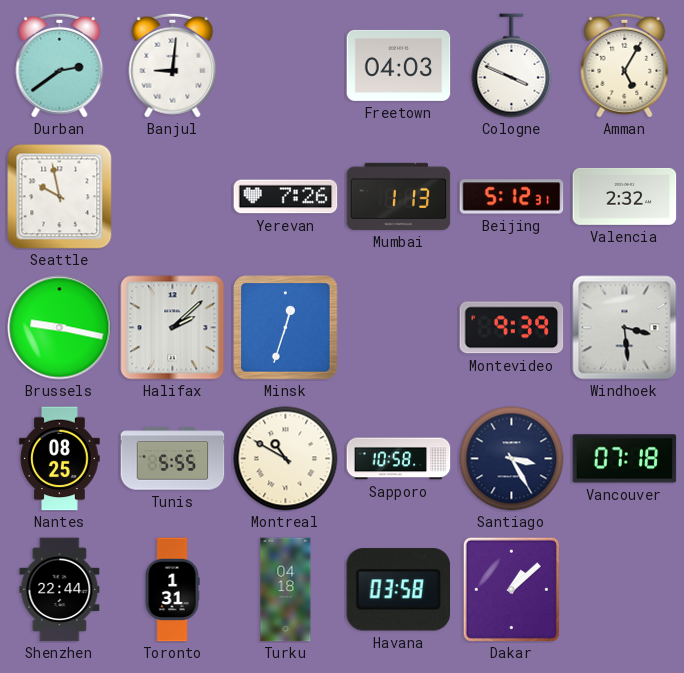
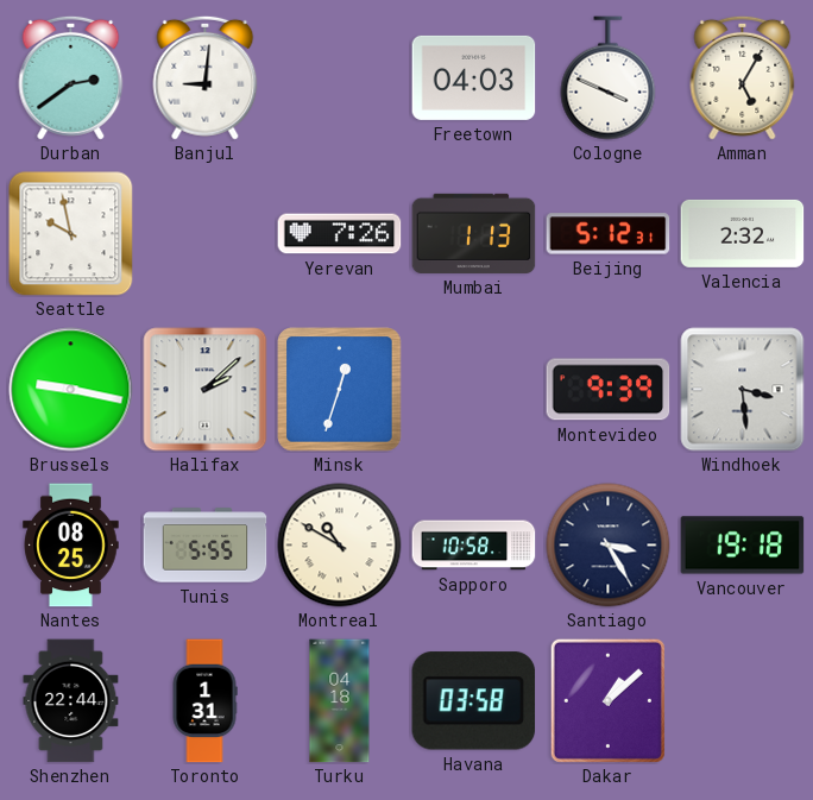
Vancouver: 07:18 -> 19:18
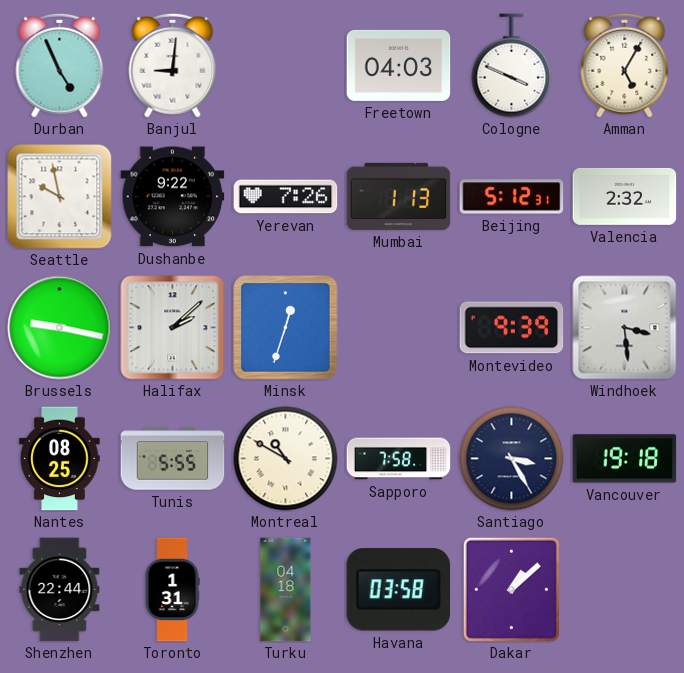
Durban: 2:39 -> 4:56
Dushanbe: none -> 9:22
Sapporo: 10:58 -> 7:58
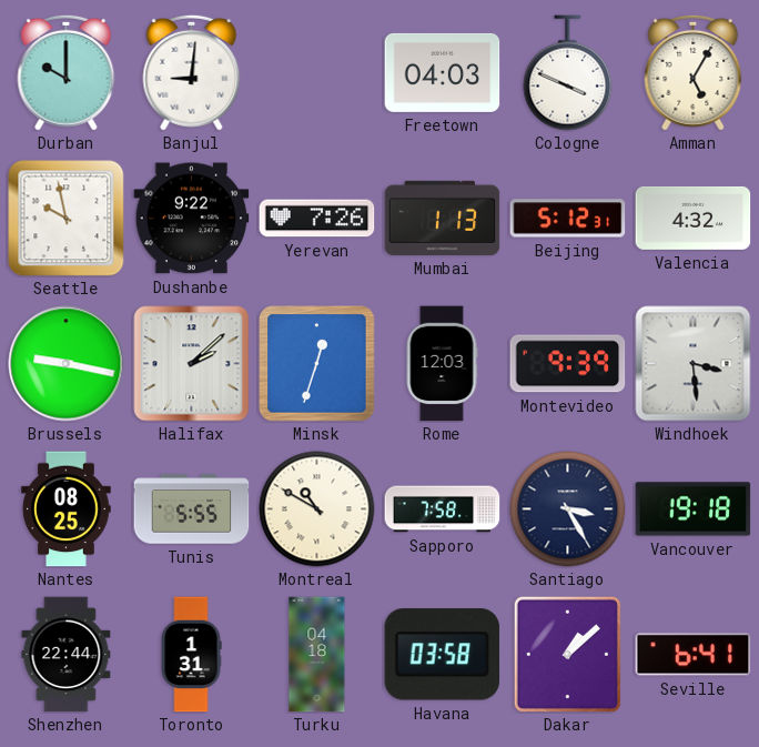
Durban: 4:56 -> 10:00
Valencia: 2:32 -> 4:32
Rome: none -> 12:03
Seville: none -> 6:41
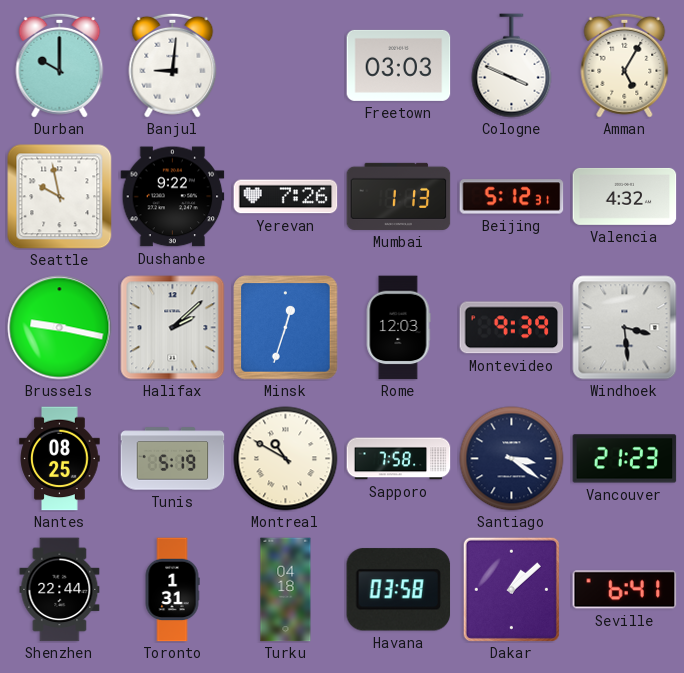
Freetown: 04:03 -> 03:03
Tunis: 5:55 -> 5:19
Santiago: 3:25 -> 3:21
Vancouver: 19:18 -> 21:23
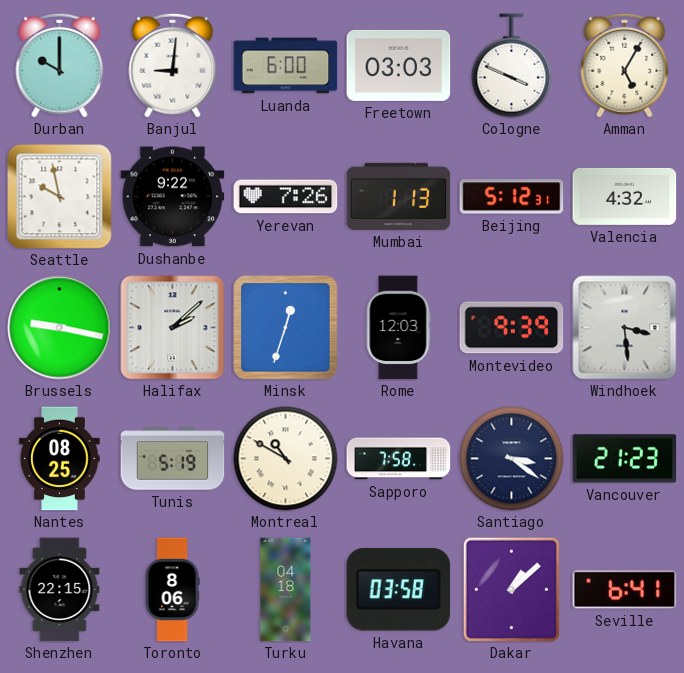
Luanda: none -> 6:00
Shenzhen: 22:44 -> 22:15
Toronto: 1:31 -> 8:06
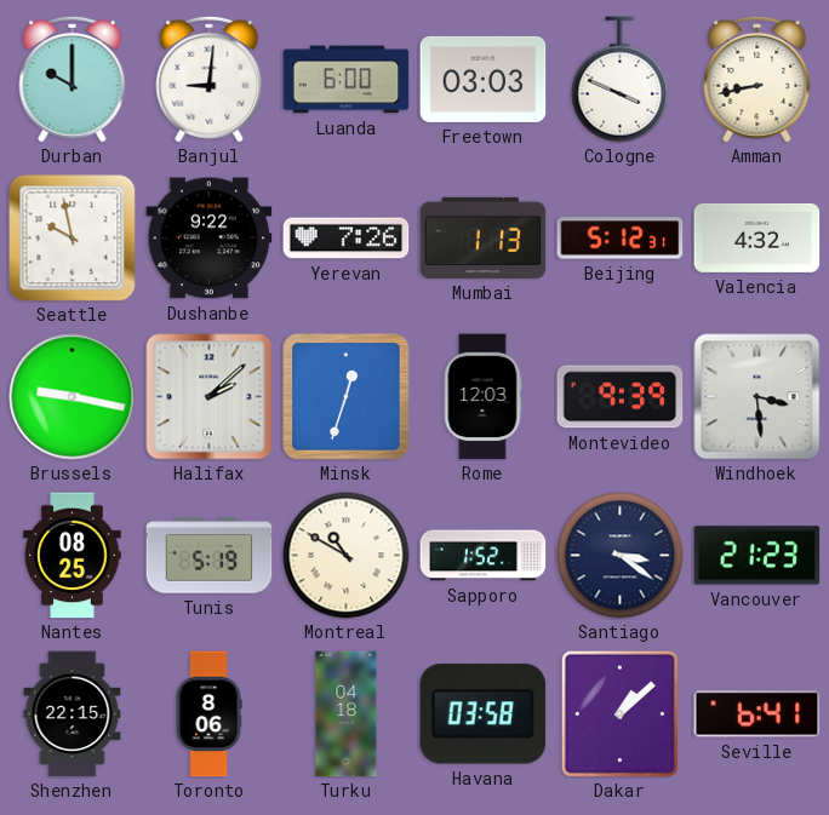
Amman: 5:05 -> 8:43
Sapporo: 7:58 -> 1:52
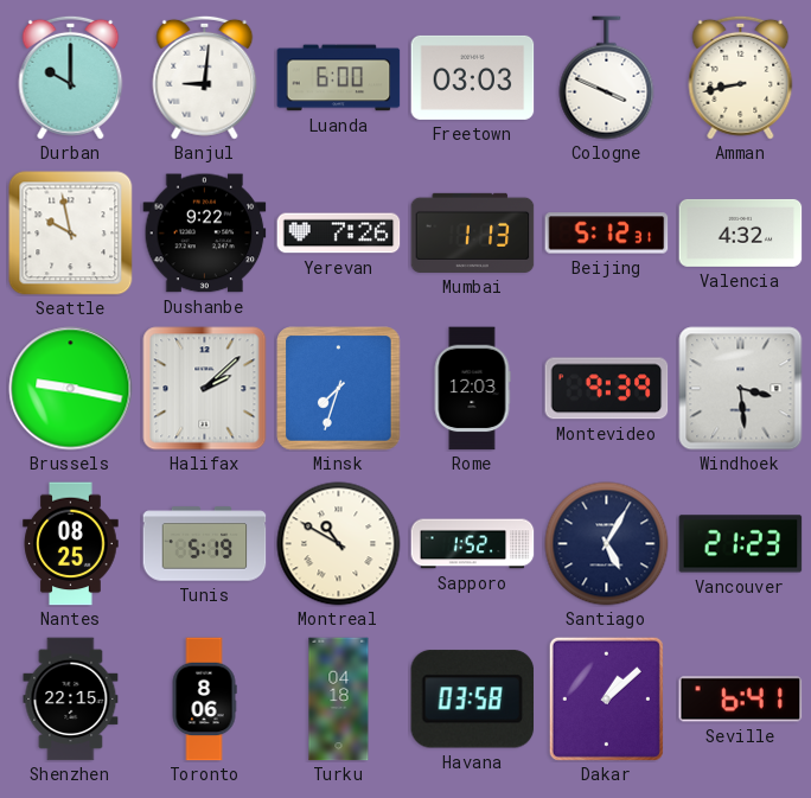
Minsk: 12:33 -> 7:33
Santiago: 3:21 -> 5:05
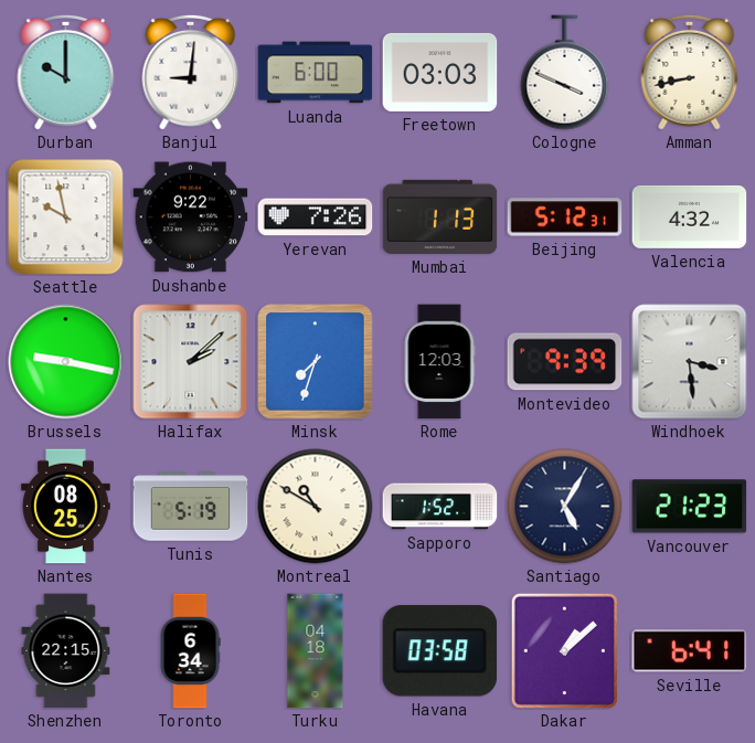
Toronto: 8:06 -> 6:34
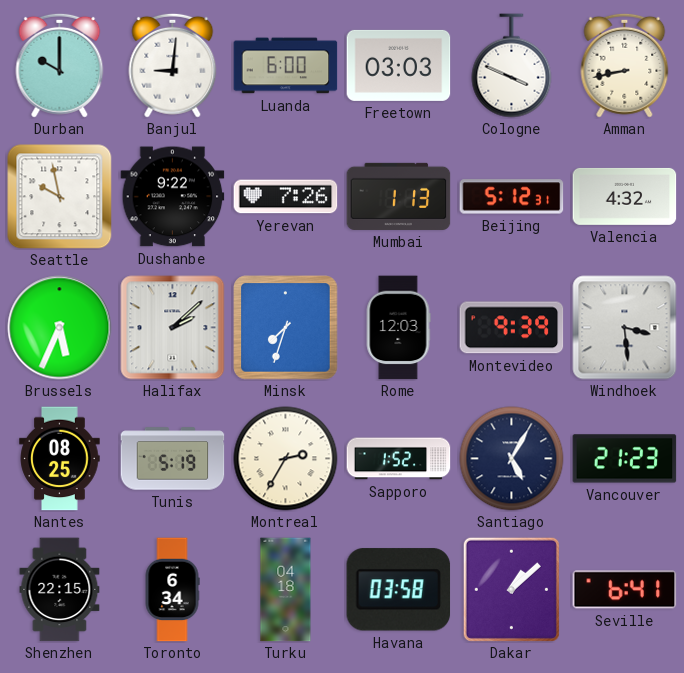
Brussels: 9:17 -> 5:34
Montreal: 10:50 -> 2:35
